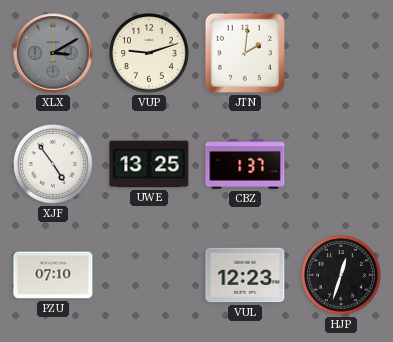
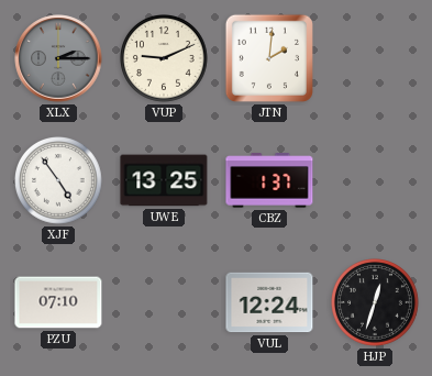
XLX: 3:10 -> 2:15
VUP: 9:12 -> 9:11
VUL: 12:23 -> 12:24
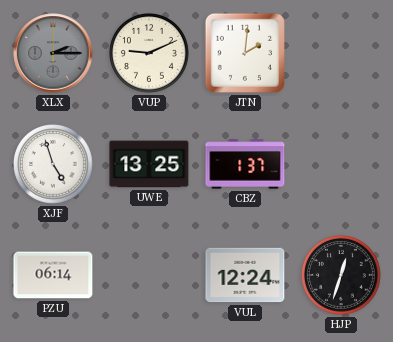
XJF: 4:54 -> 4:57
PZU: 07:10 -> 06:14
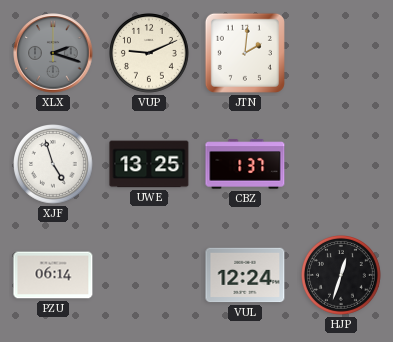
XLX: 2:15 -> 2:18
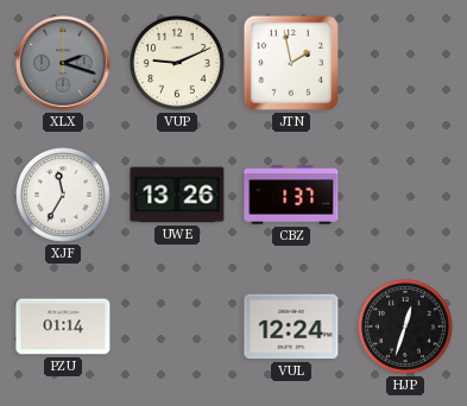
JTN: 2:01 -> 1:58
XJF: 4:57 -> 11:35
UWE: 13:25 -> 13:26
PZU: 06:14 -> 01:14
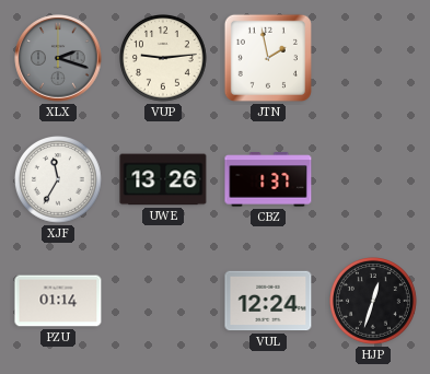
VUP: 9:11 -> 9:14
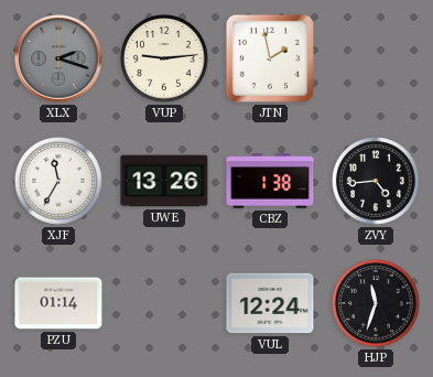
CBZ: 1:37 -> 1:38
ZVY: none -> 4:44
HJP: 12:33 -> 11:33
